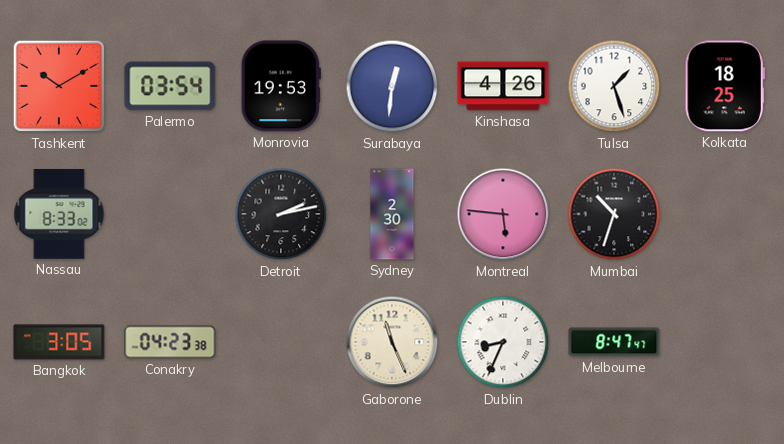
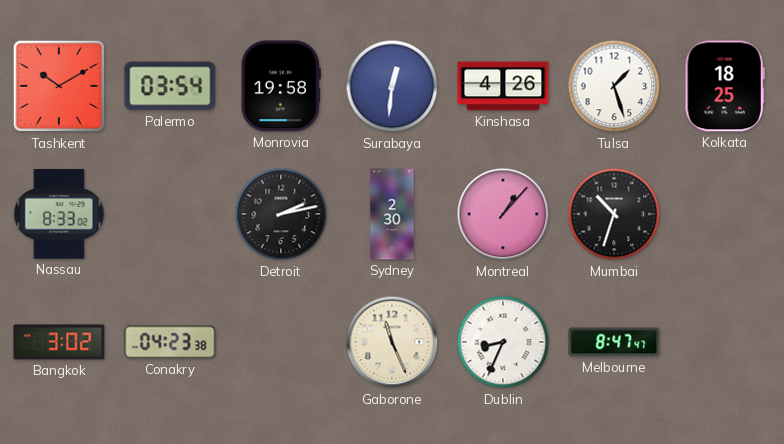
Monrovia: 19:53 -> 19:58
Montreal: 5:46 -> 1:07
Bangkok: 3:05 -> 3:02
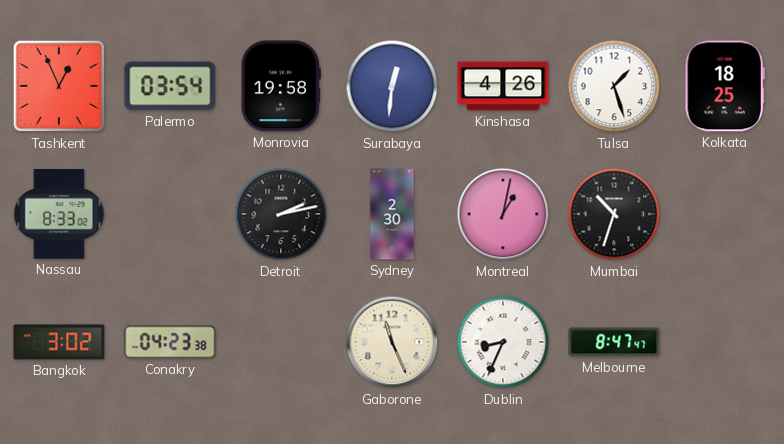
Tashkent: 10:10 -> 12:56
Montreal: 1:07 -> 1:02
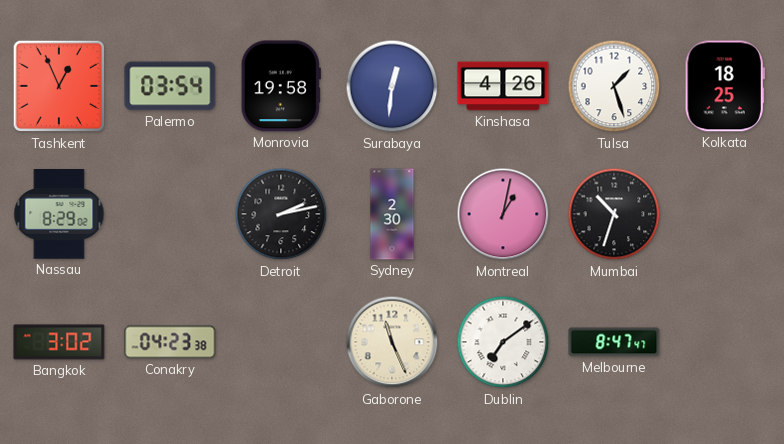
Nassau: 8:33 -> 8:29
Dublin: 8:34 -> 7:09
